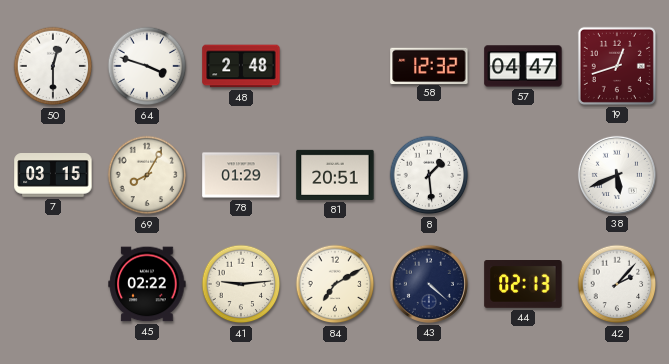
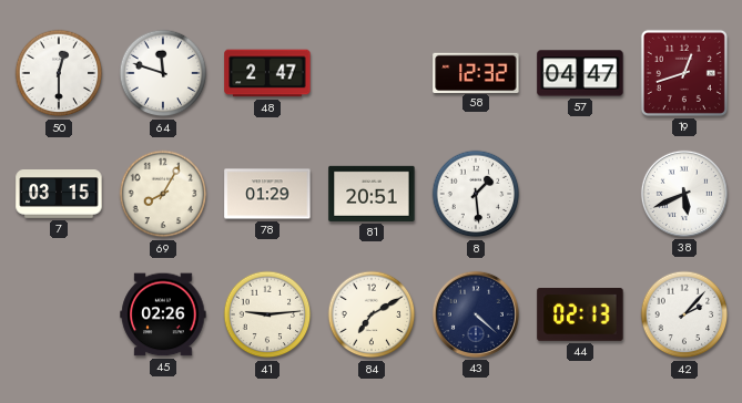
64: 3:48 -> 11:48
48: 2:48 -> 2:47
45: 02:22 -> 02:26
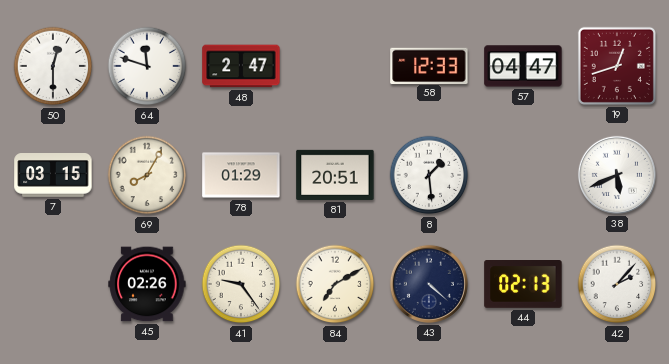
58: 12:32 -> 12:33
41: 9:14 -> 9:24
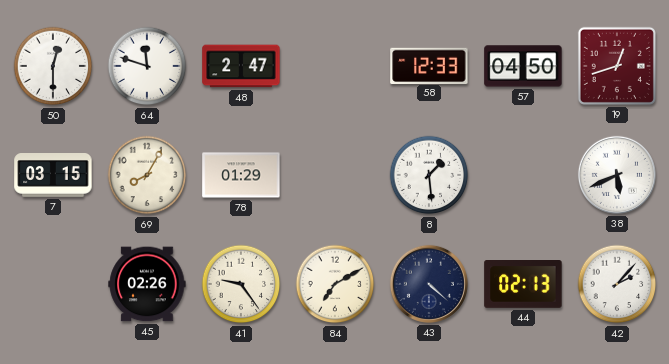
57: 04:47 -> 04:50
81: 20:51 -> none
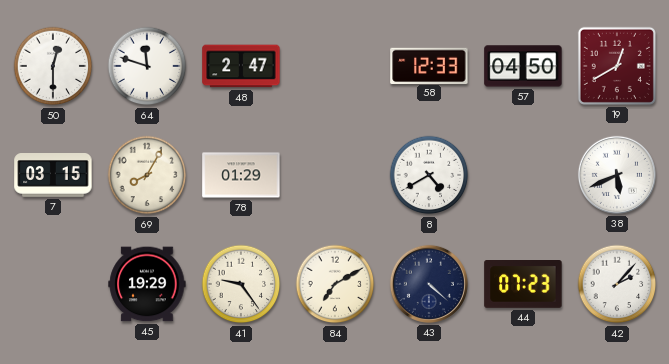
19: 12:42 -> 12:40
8: 1:29 -> 4:40
45: 02:26 -> 19:29
44: 02:13 -> 07:23
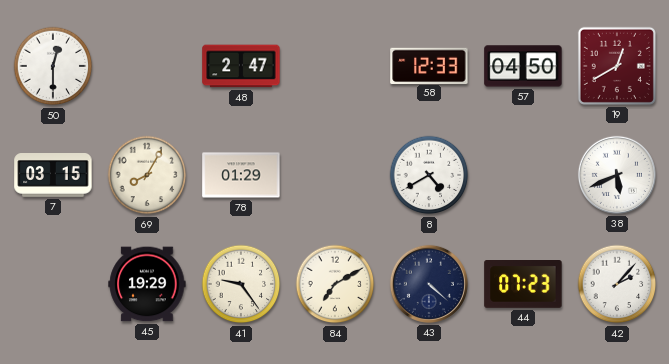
64: 11:48 -> none
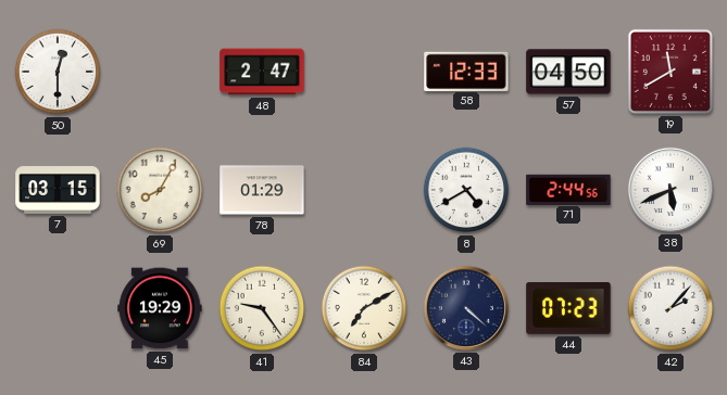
19: 12:40 -> 11:40
71: none -> 2:44
